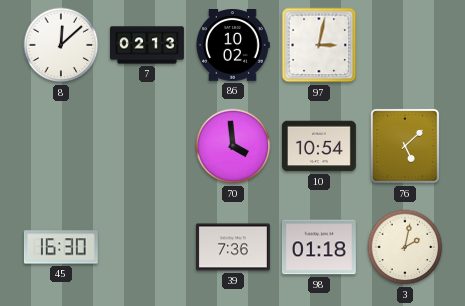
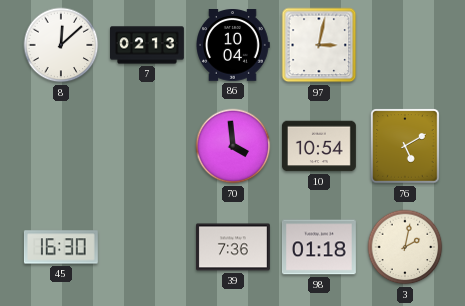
86: 10:02 -> 10:04
76: 5:08 -> 5:10
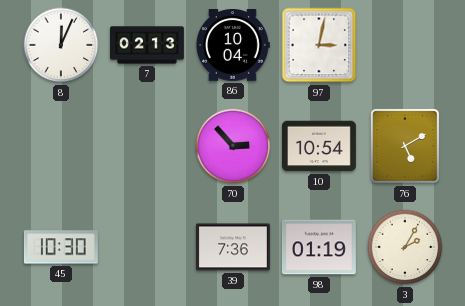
8: 12:08 -> 12:04
70: 3:59 -> 2:53
45: 16:30 -> 10:30
98: 01:18 -> 01:19
3: 2:02 -> 2:05
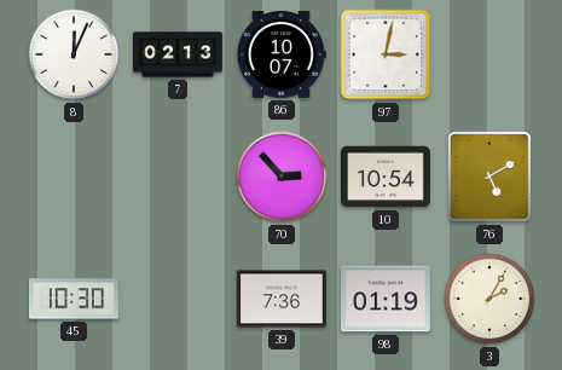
86: 10:04 -> 10:07
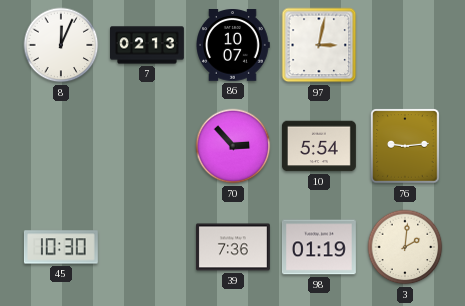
10: 10:54 -> 5:54
76: 5:10 -> 9:14
3: 2:05 -> 2:01
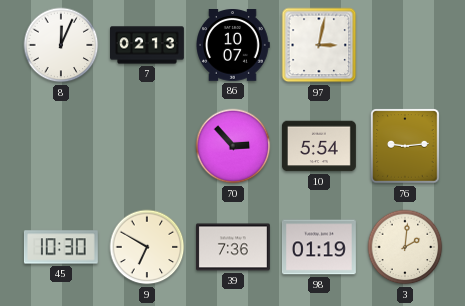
9: none -> 6:50
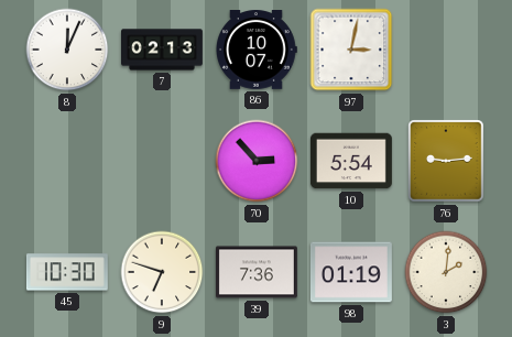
9: 6:50 -> 6:48
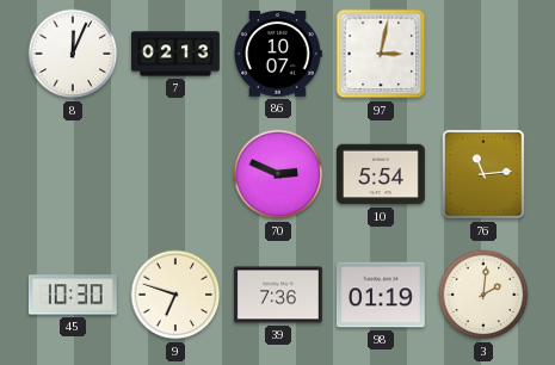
70: 2:53 -> 2:49
76: 9:14 -> 11:14
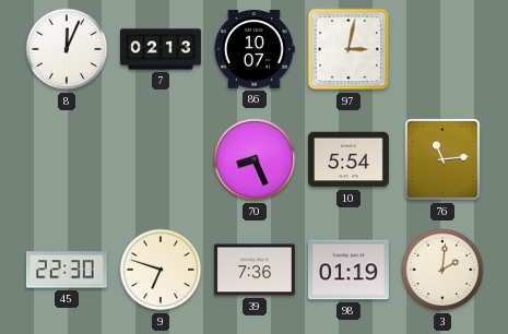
70: 2:49 -> 8:26
45: 10:30 -> 22:30
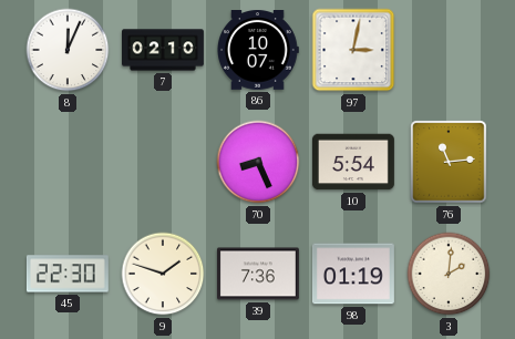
7: 02:13 -> 02:10
9: 6:48 -> 1:48
